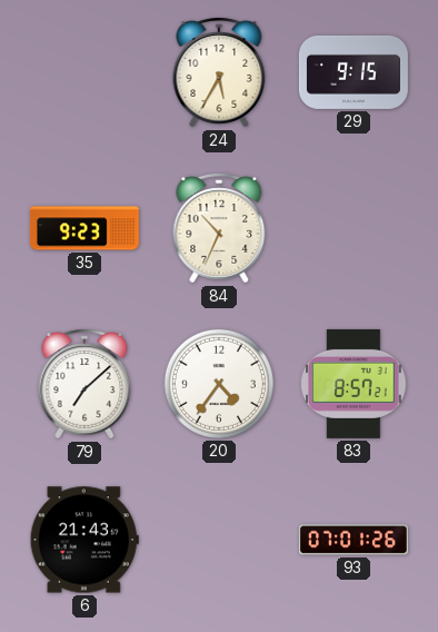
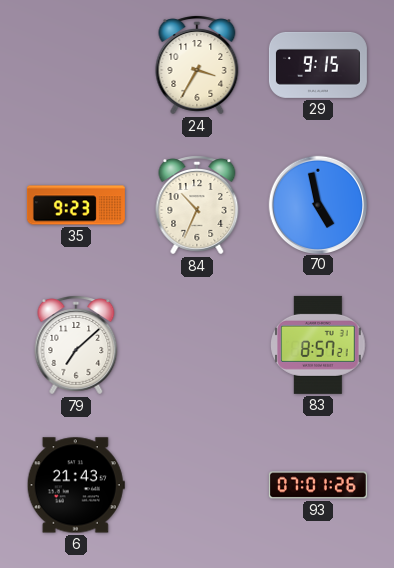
24: 5:35 -> 3:35
70: none -> 4:58
20: 4:36 -> none
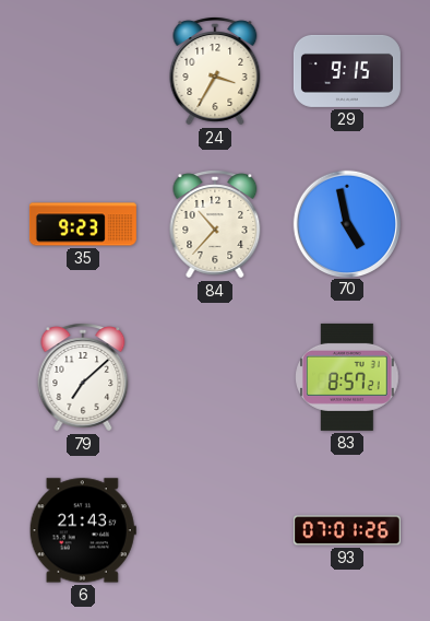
84: 10:34 -> 10:37
